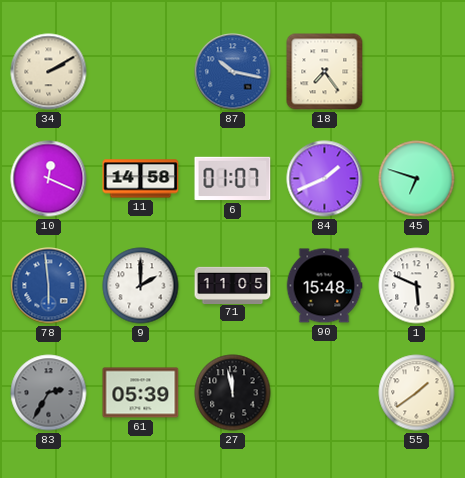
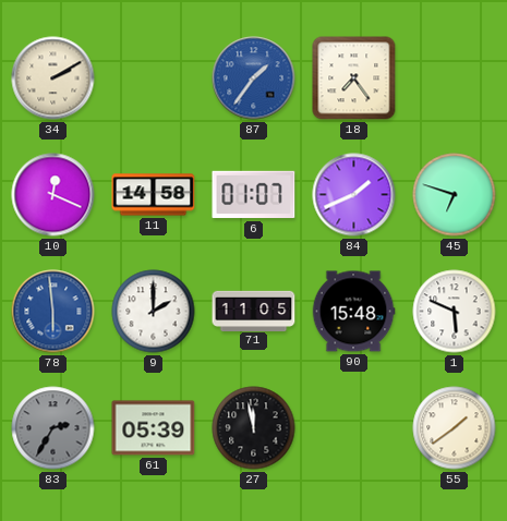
87: 10:17 -> 1:36
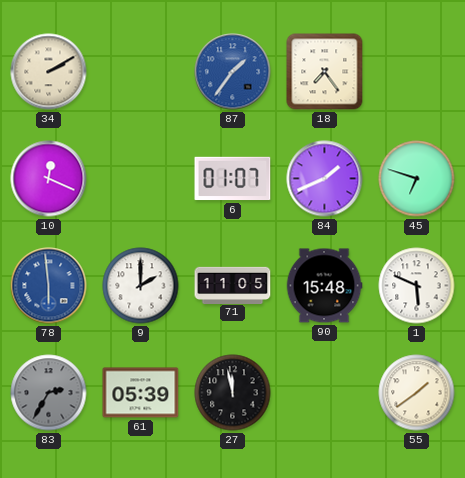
11: 14:58 -> none
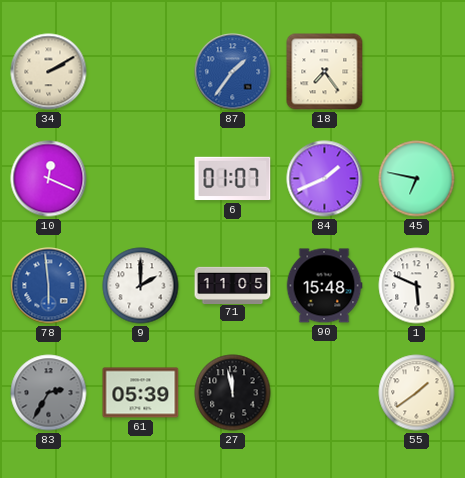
45: 6:48 -> 6:47
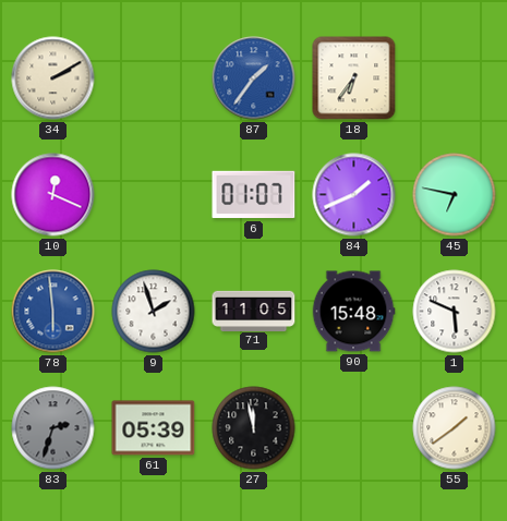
18: 7:24 -> 6:36
9: 2:00 -> 1:57
83: 2:35 -> 2:33
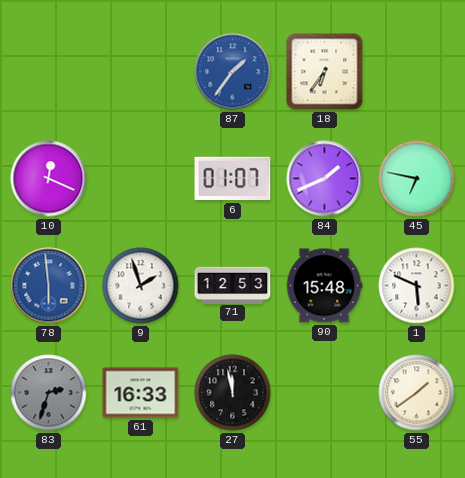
34: 2:10 -> none
71: 11:05 -> 12:53
61: 05:39 -> 16:33
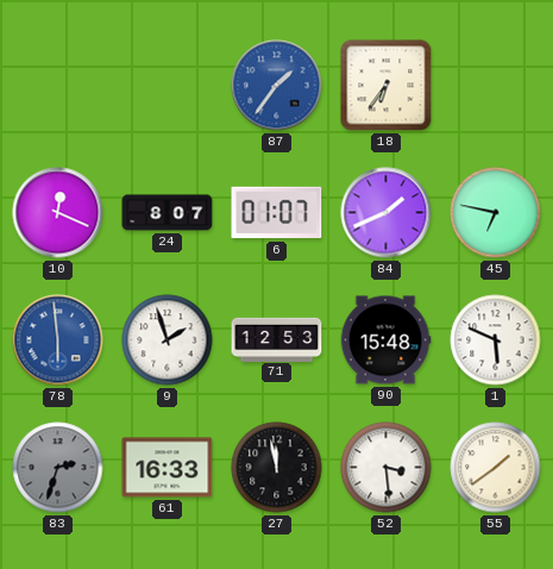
24: none -> 8:07
52: none -> 3:29
